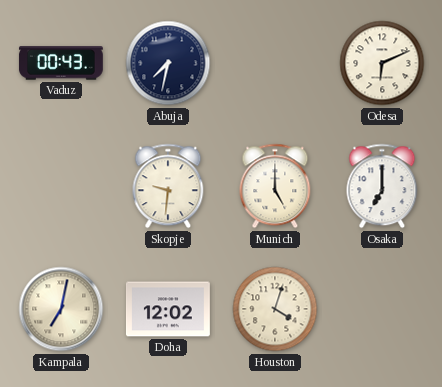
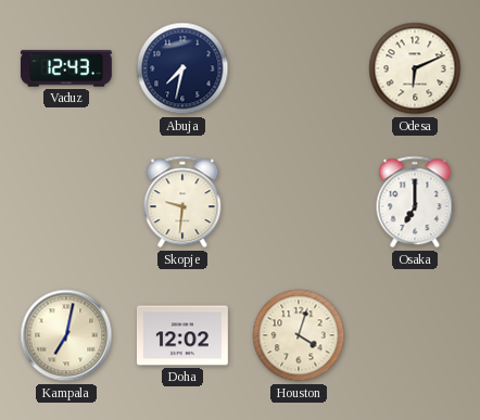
Vaduz: 00:43 -> 12:43
Munich: 5:00 -> none
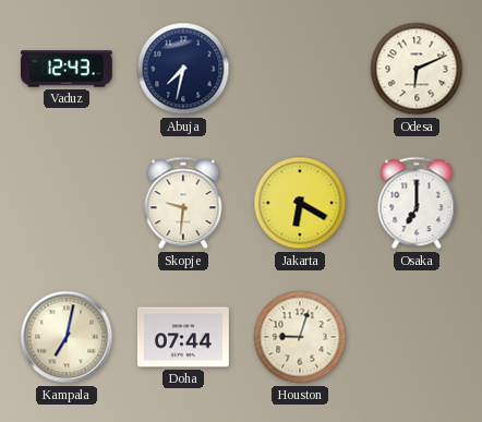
Jakarta: none -> 6:20
Doha: 12:02 -> 07:44
Houston: 4:03 -> 9:03
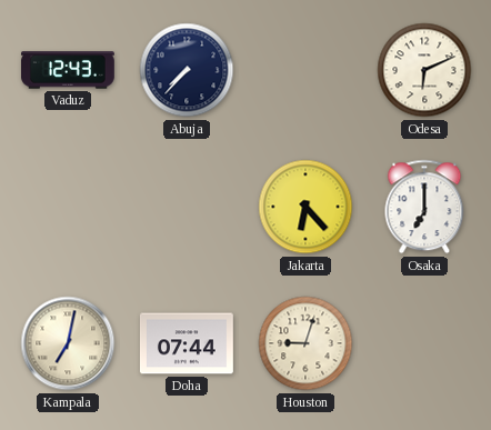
Abuja: 7:32 -> 7:37
Skopje: 9:31 -> none
Jakarta: 6:20 -> 6:23
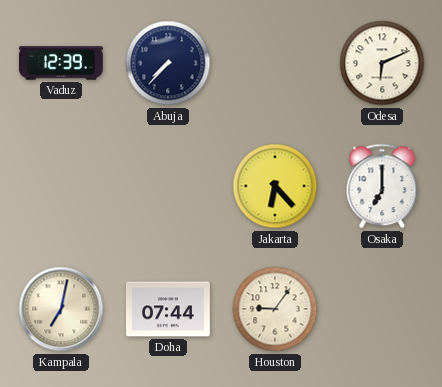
Vaduz: 12:43 -> 12:39
Houston: 9:03 -> 9:06
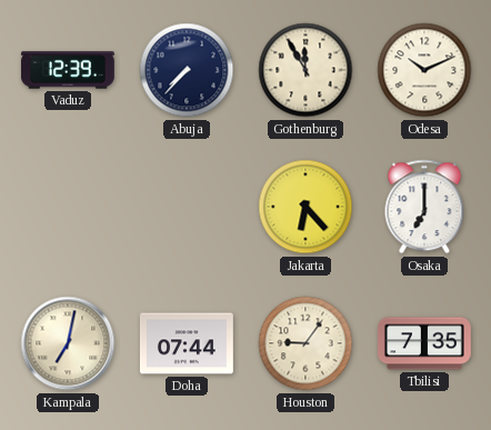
Gothenburg: none -> 11:55
Odesa: 6:11 -> 10:11
Tbilisi: none -> 7:35
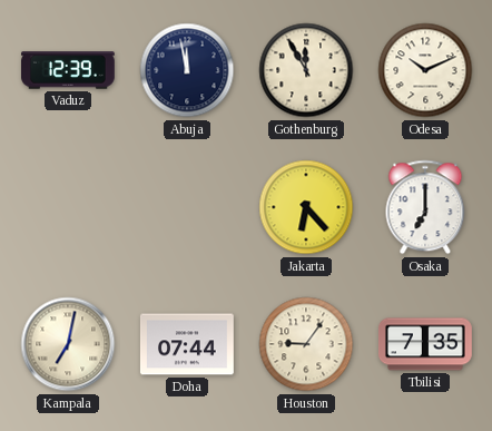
Abuja: 7:37 -> 11:58
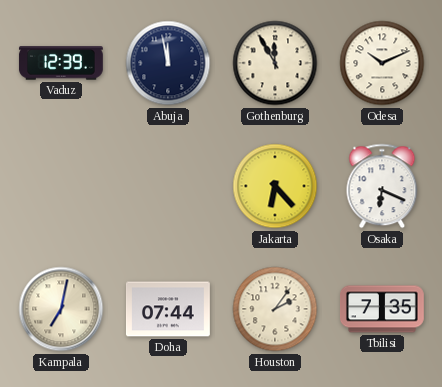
Osaka: 7:00 -> 6:19
Houston: 9:06 -> 2:06
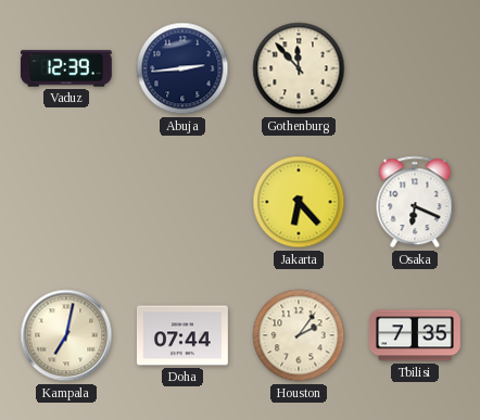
Abuja: 11:58 -> 2:44
Gothenburg: 11:55 -> 11:53
Odesa: 10:11 -> none
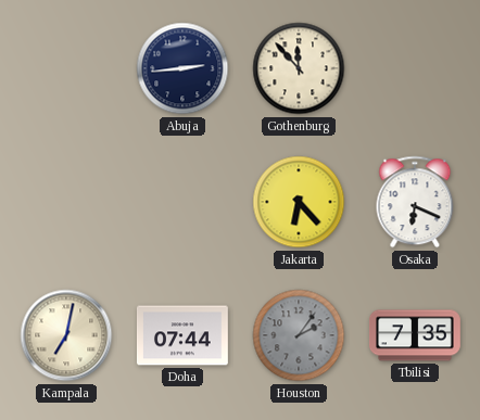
Vaduz: 12:39 -> none
Houston dial: cream -> grey
